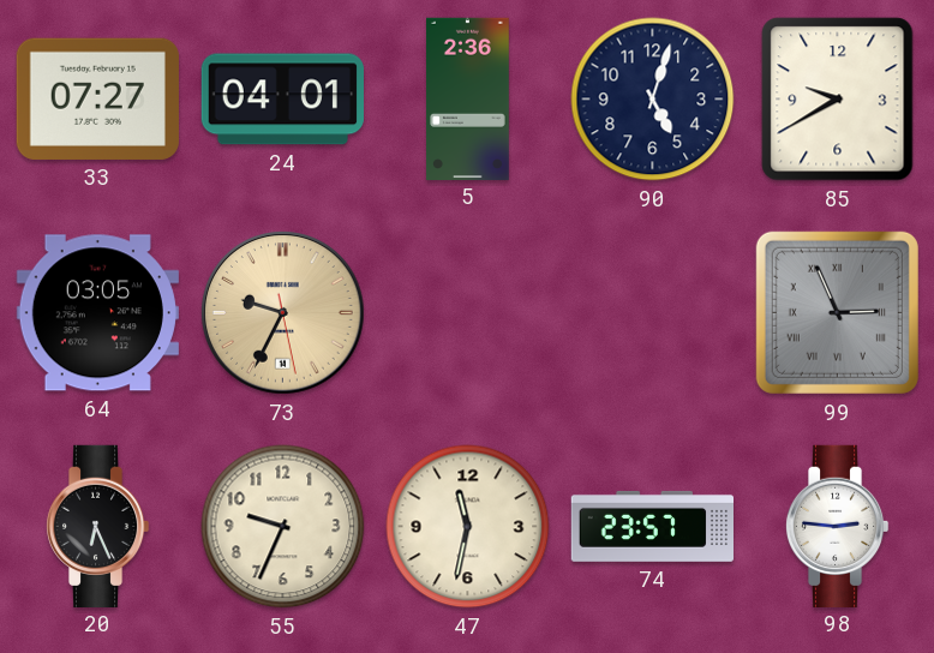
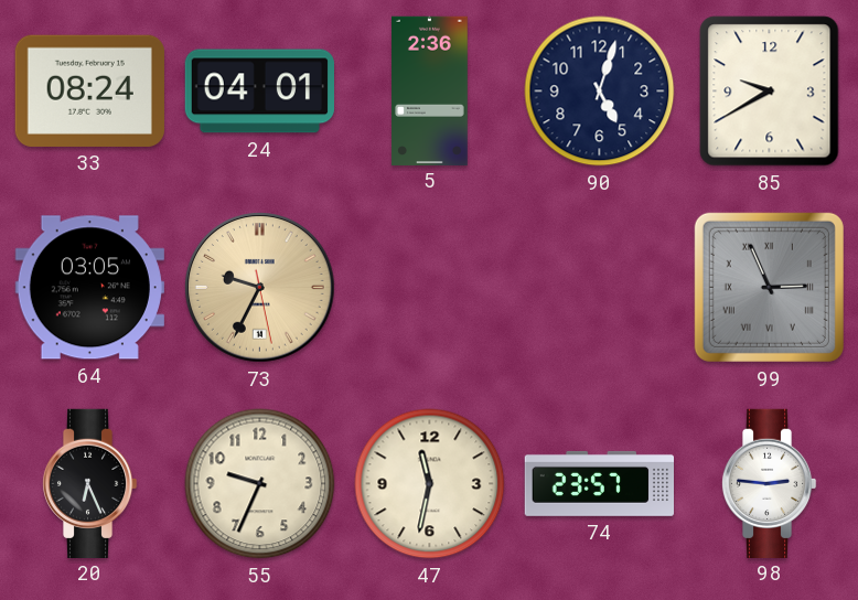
33: 07:27 -> 08:24
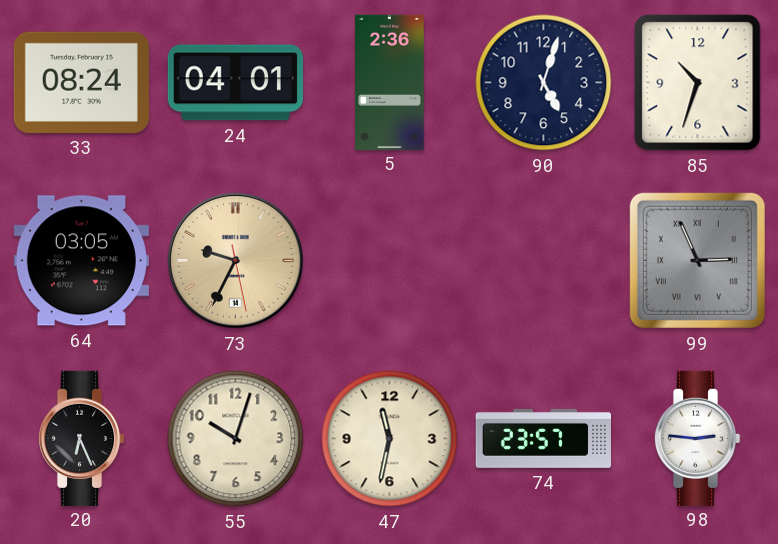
85: 9:40 -> 10:33
55: 9:34 -> 10:03
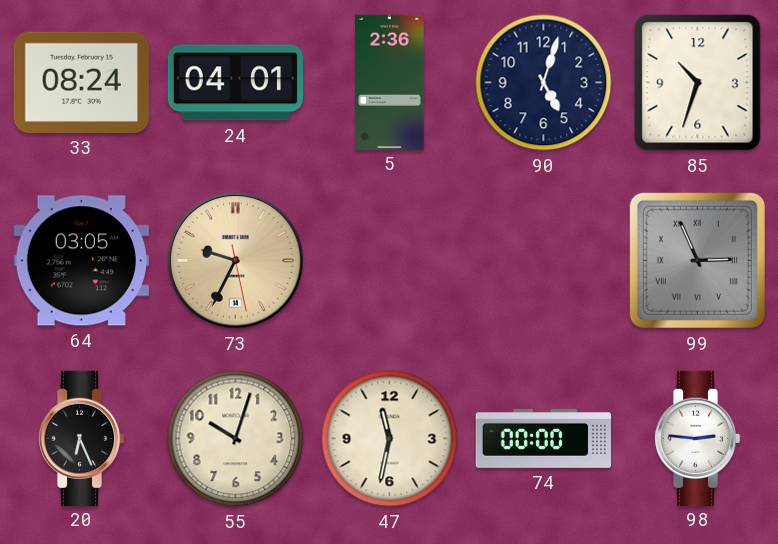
74: 23:57 -> 00:00
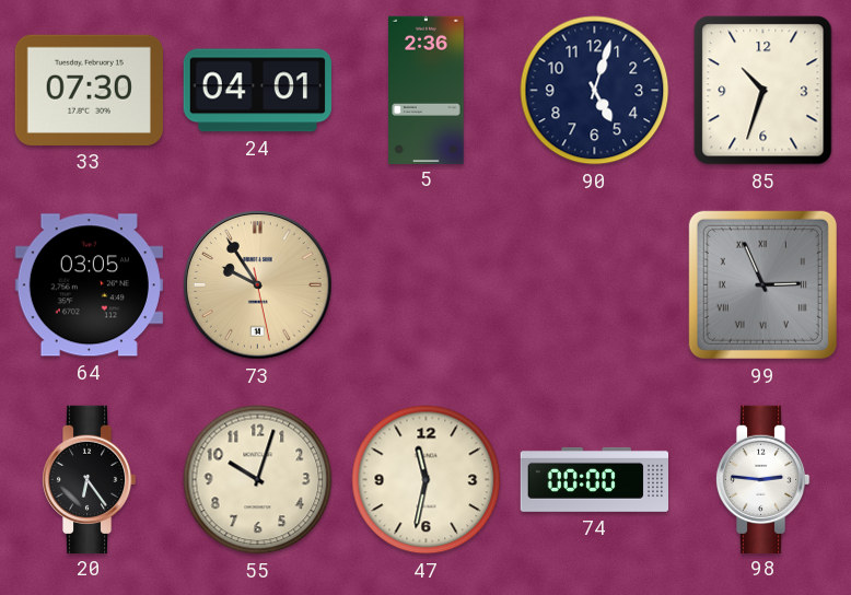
33: 08:24 -> 07:30
73: 9:34 -> 9:54
20: 6:26 -> 6:24
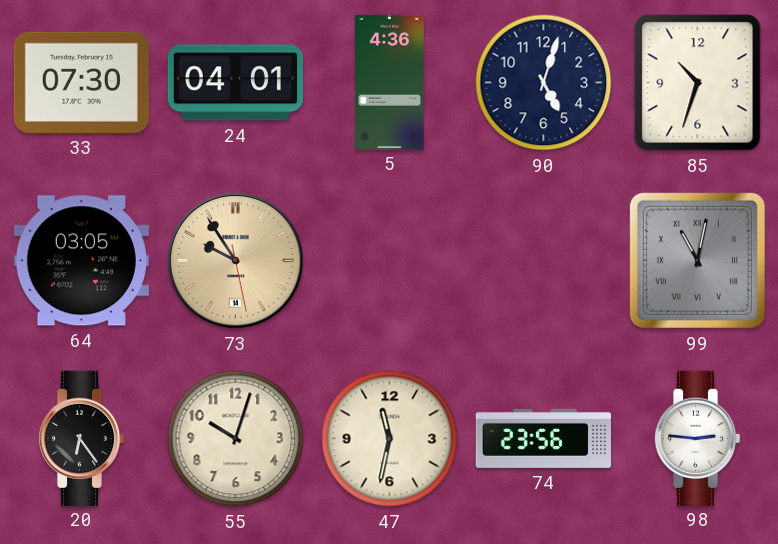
5: 2:36 -> 4:36
99: 2:56 -> 11:02
74: 00:00 -> 23:56
